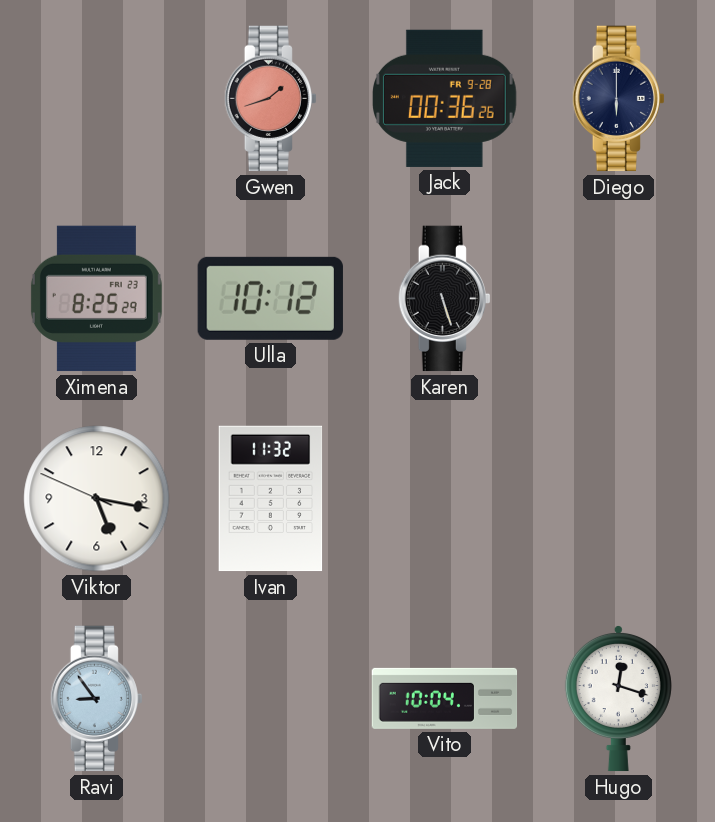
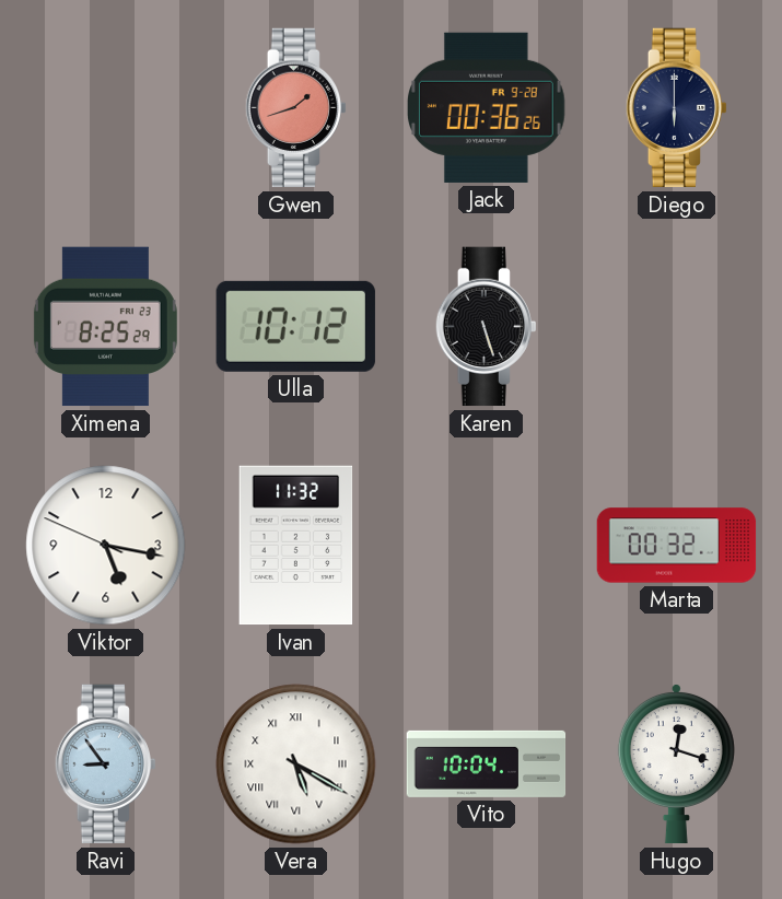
Marta: none -> 00:32
Vera: none -> 5:20
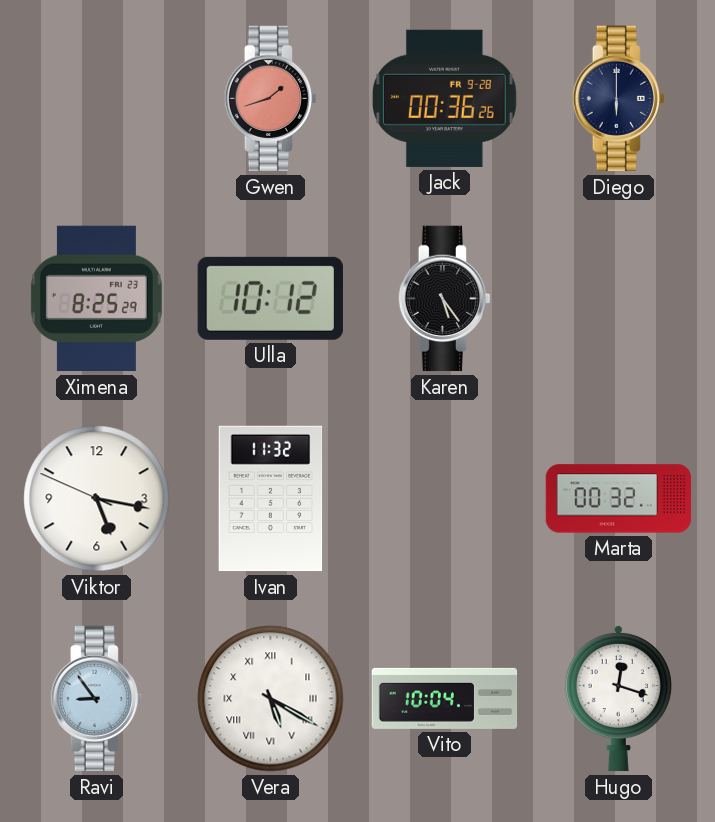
Karen: 5:27 -> 5:24
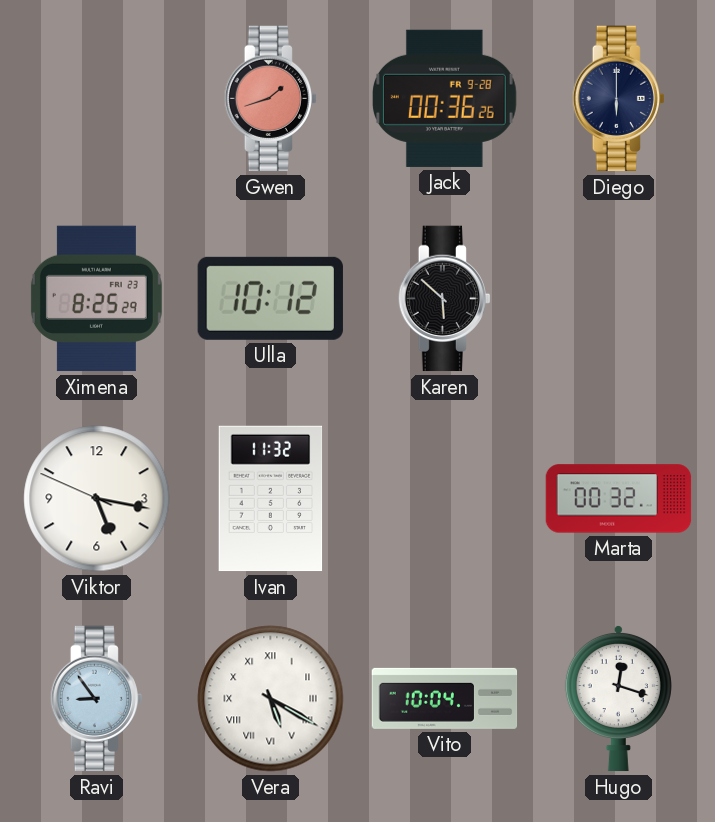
Karen: 5:24 -> 5:52
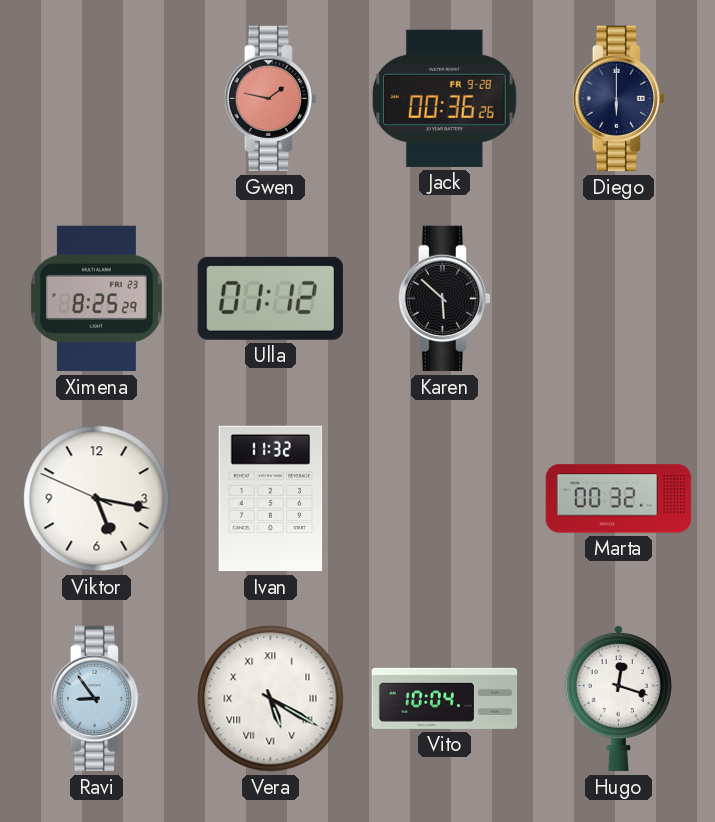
Gwen: 1:42 -> 1:47
Ulla: 10:12 -> 01:12
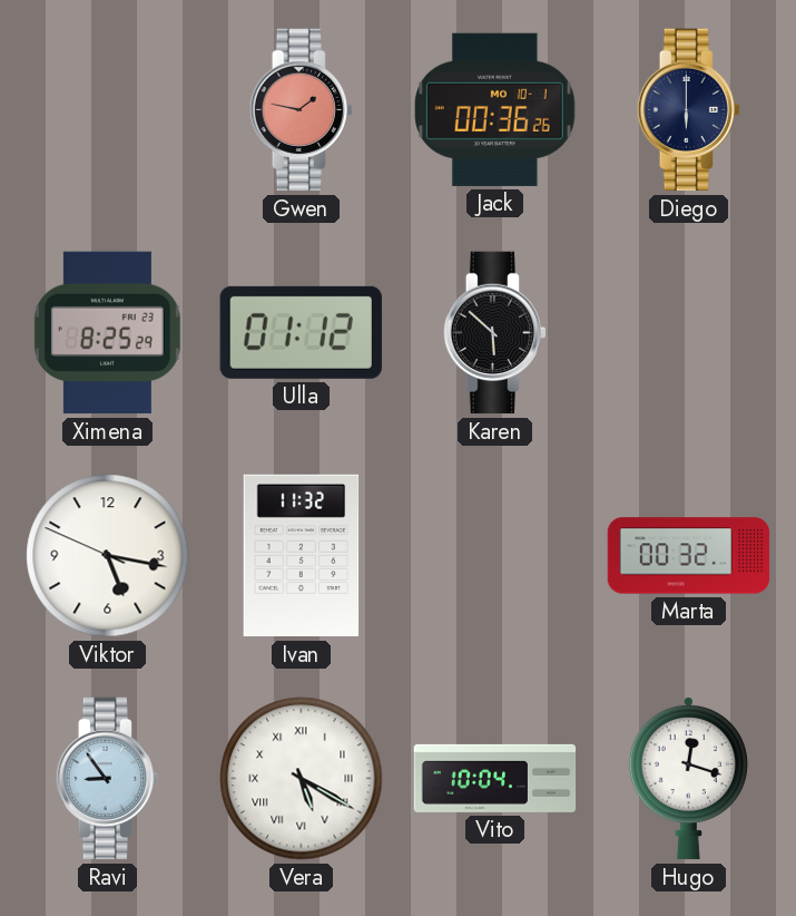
Jack date: FR 9-28 -> MO 10-1
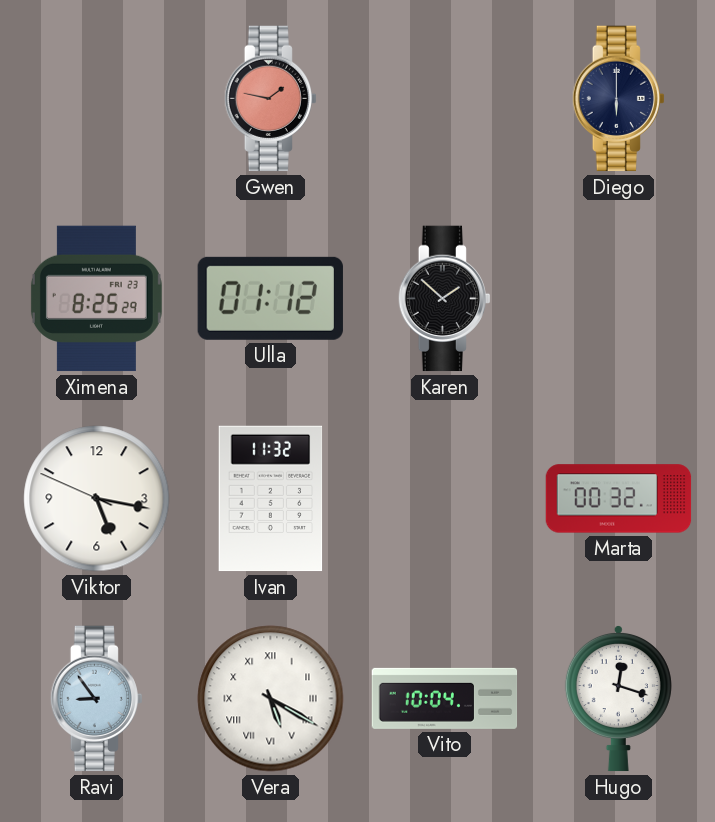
Jack: 00:36 -> none
Karen: 5:52 -> 1:52
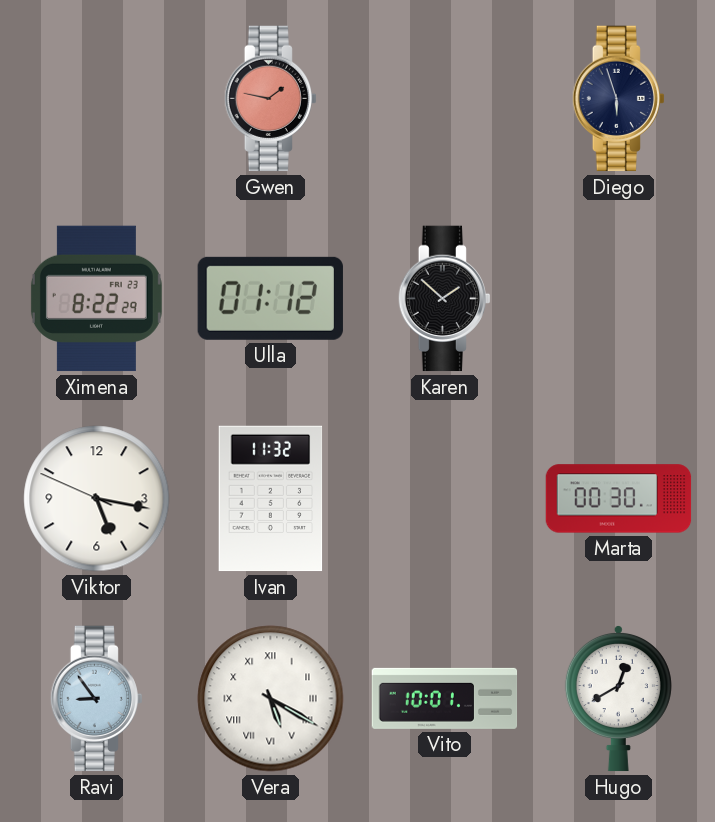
Diego: 6:00 -> 5:57
Ximena: 8:25 -> 8:22
Marta: 00:32 -> 00:30
Vito: 10:04 -> 10:01
Hugo: 12:18 -> 12:40
